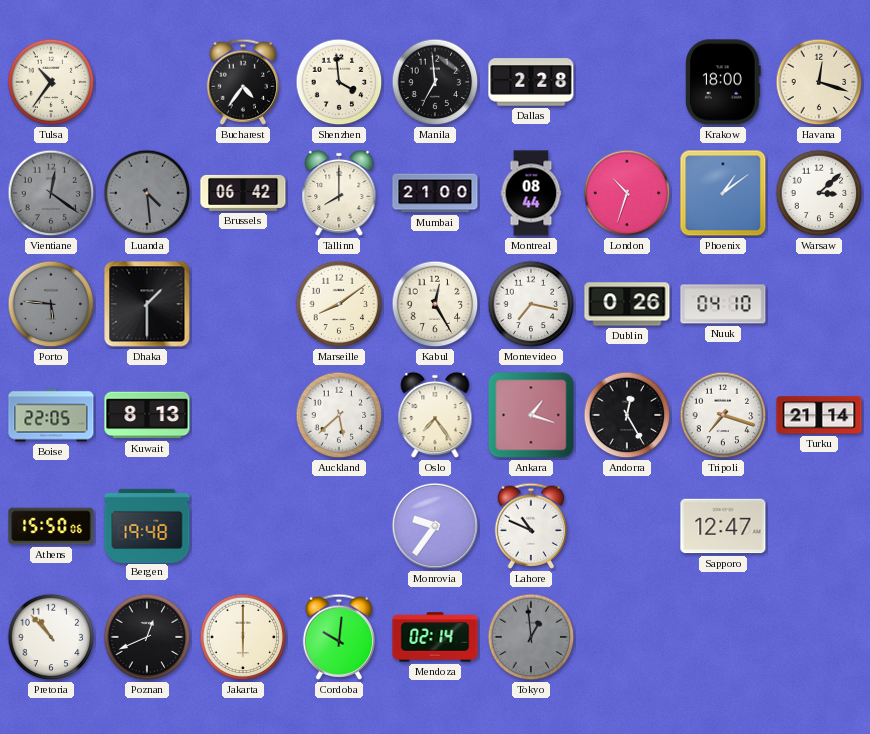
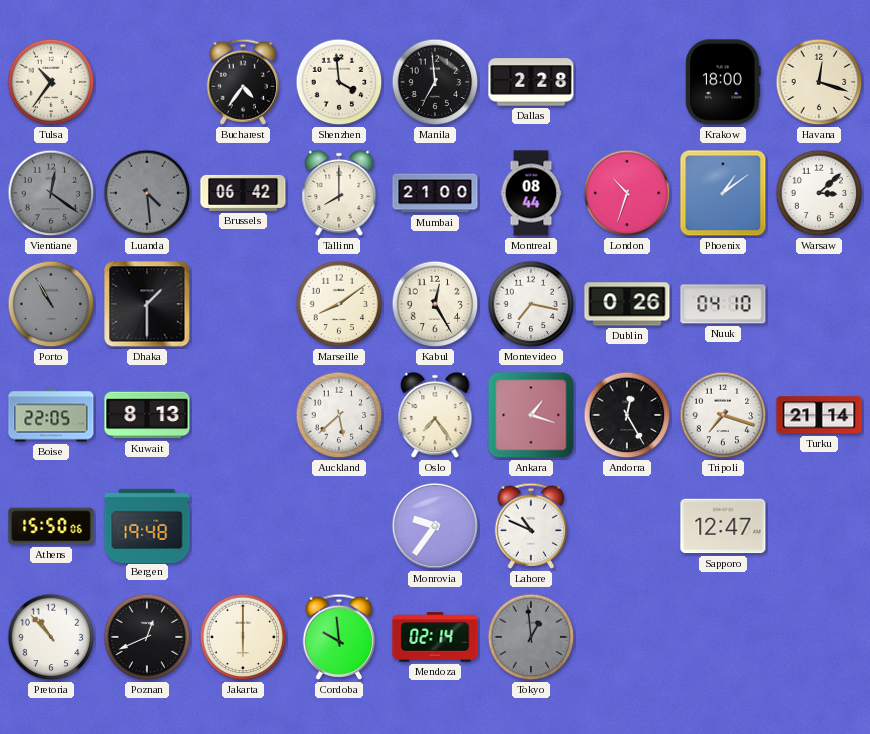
Porto: 5:46 -> 10:55
Cordoba: 10:01 -> 9:59
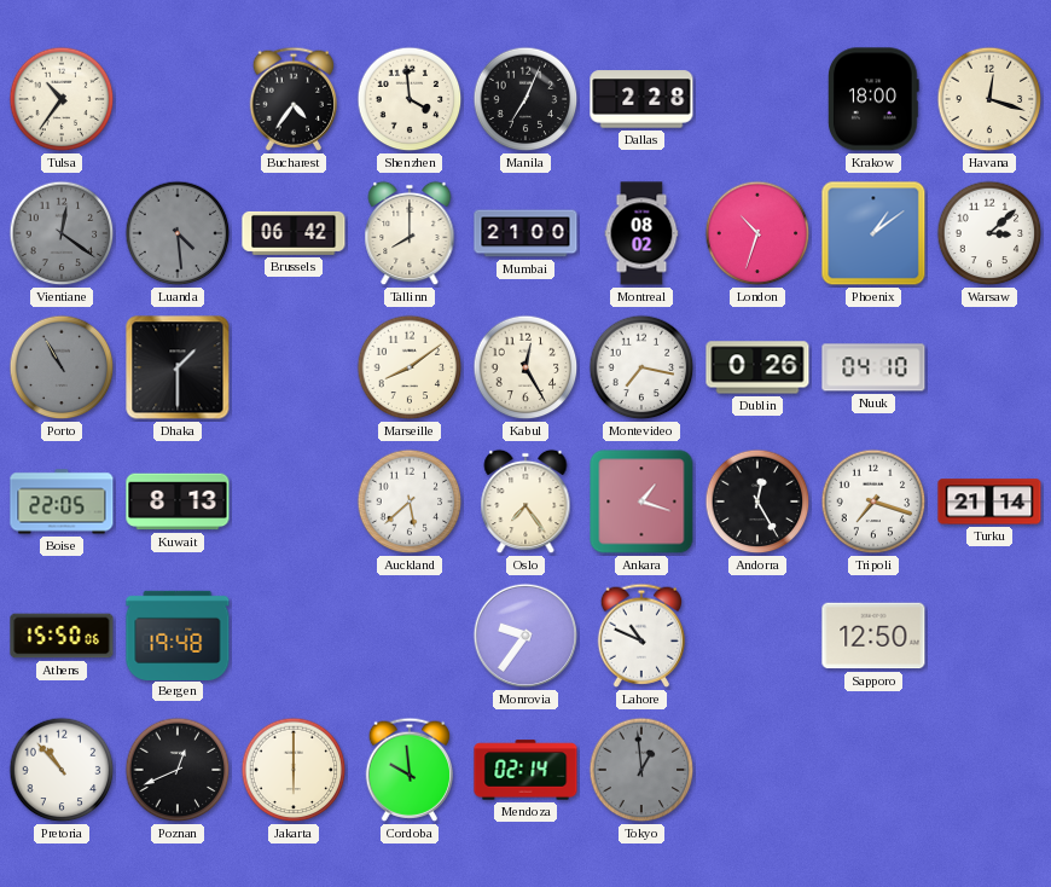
Manila: 6:59 -> 7:04
Montreal: 08:44 -> 08:02
Sapporo: 12:47 -> 12:50
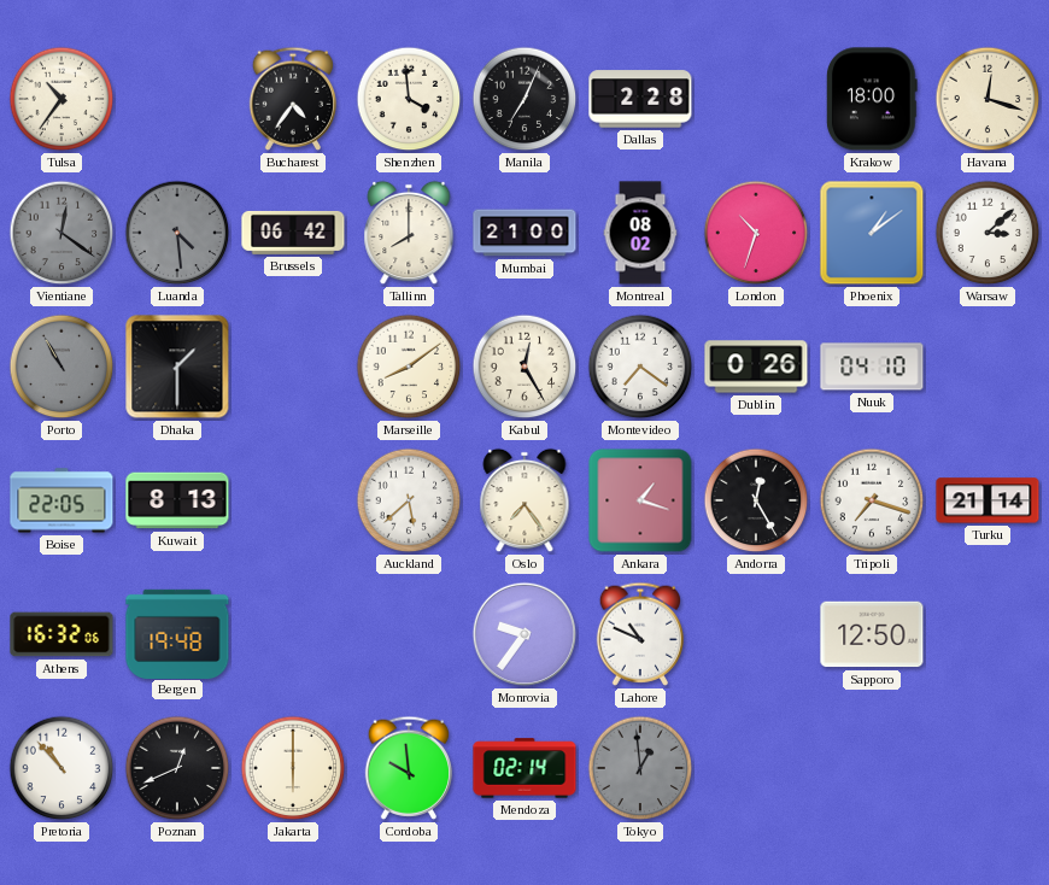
Montevideo: 7:17 -> 7:21
Athens: 15:50 -> 16:32
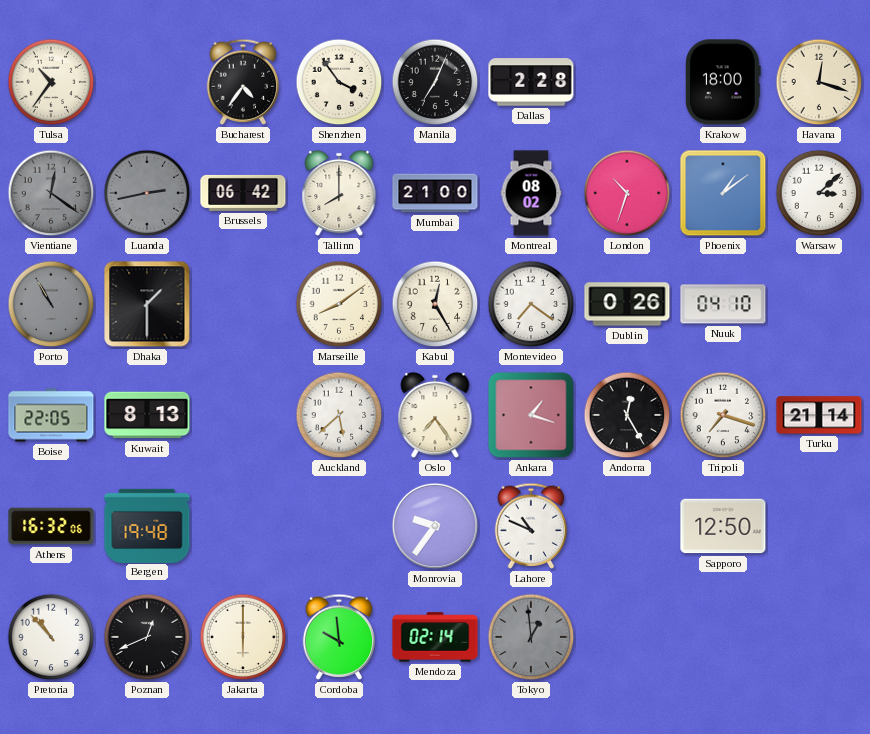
Shenzhen: 3:59 -> 3:54
Luanda: 4:29 -> 2:43
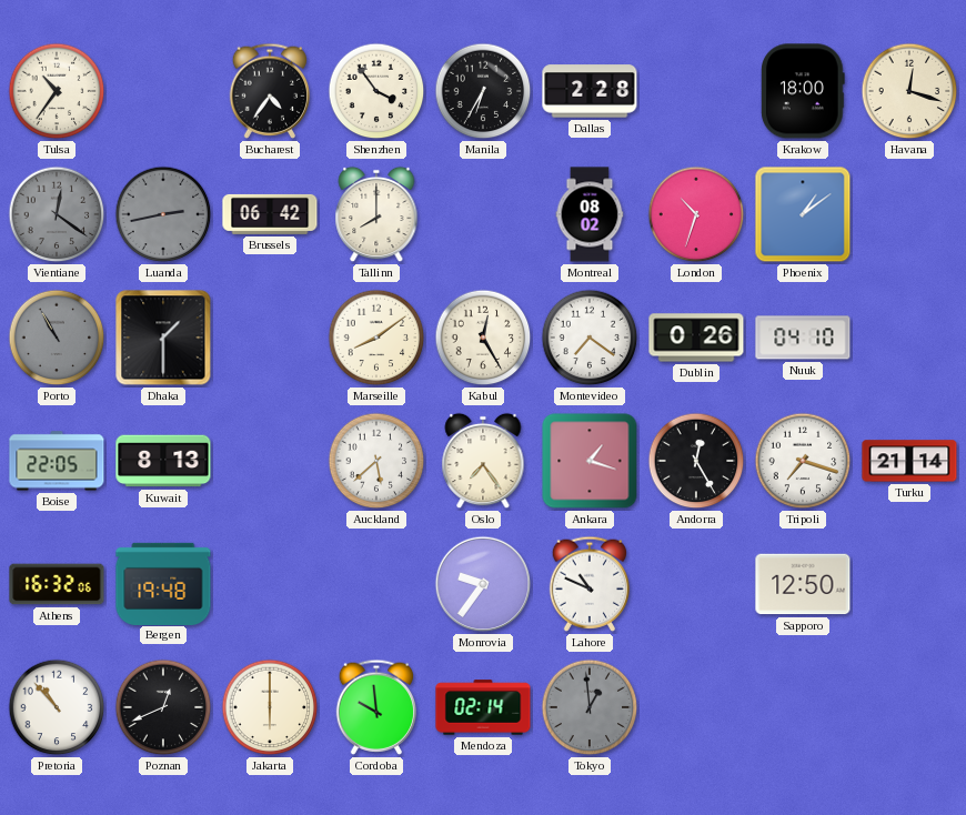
Manila: 7:04 -> 6:35
Mumbai: 21:00 -> none
Warsaw: 3:08 -> none
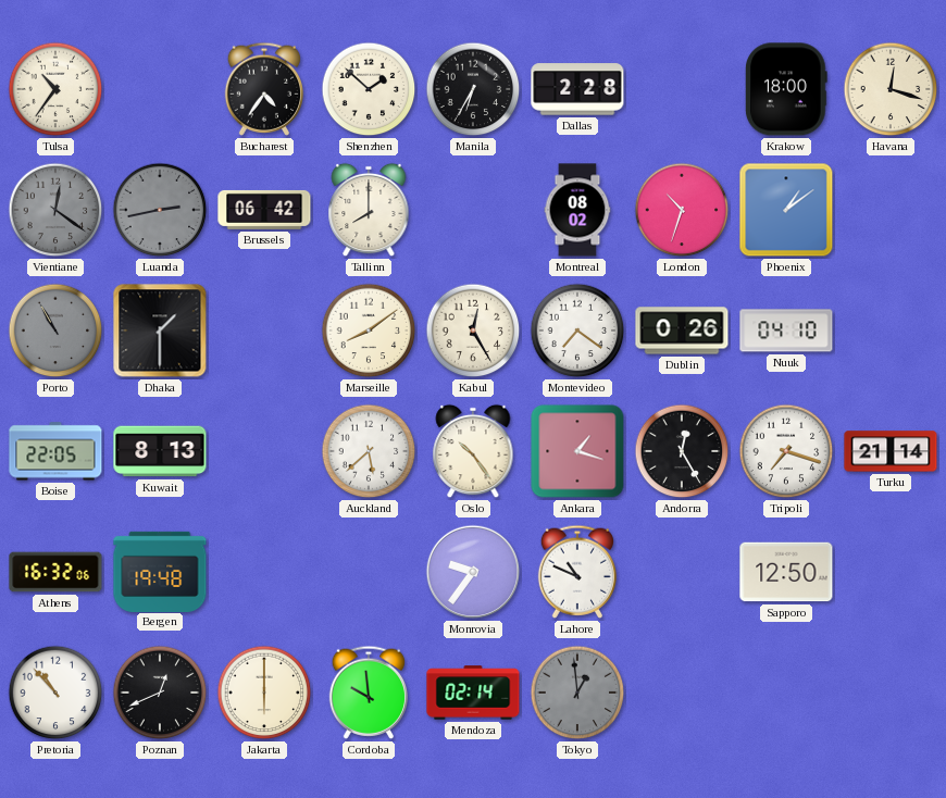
Shenzhen: 3:54 -> 1:52
Oslo: 7:24 -> 10:24
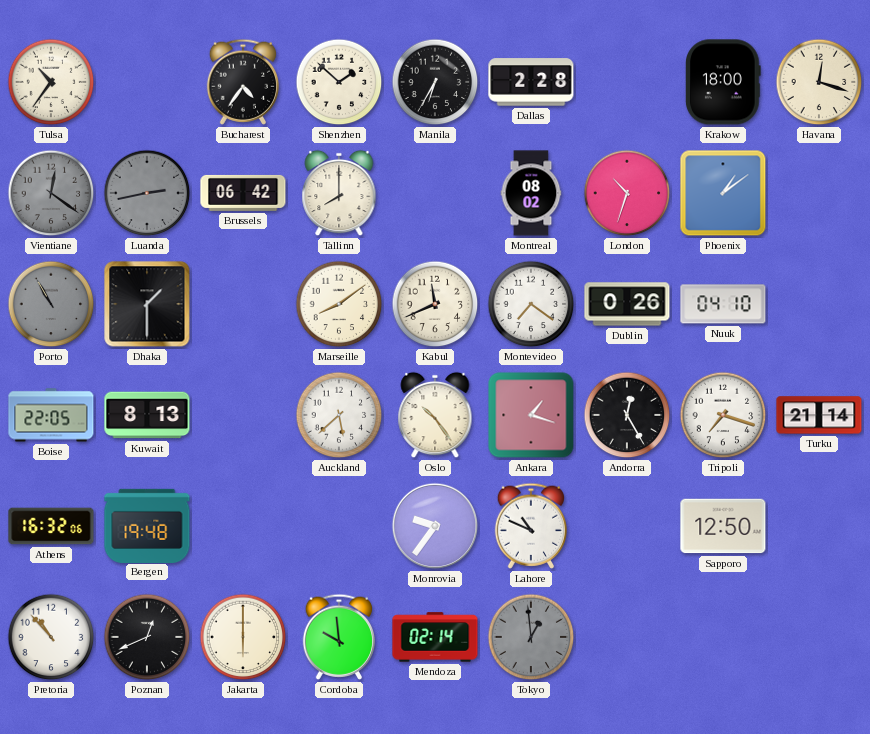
Kabul: 12:25 -> 11:41
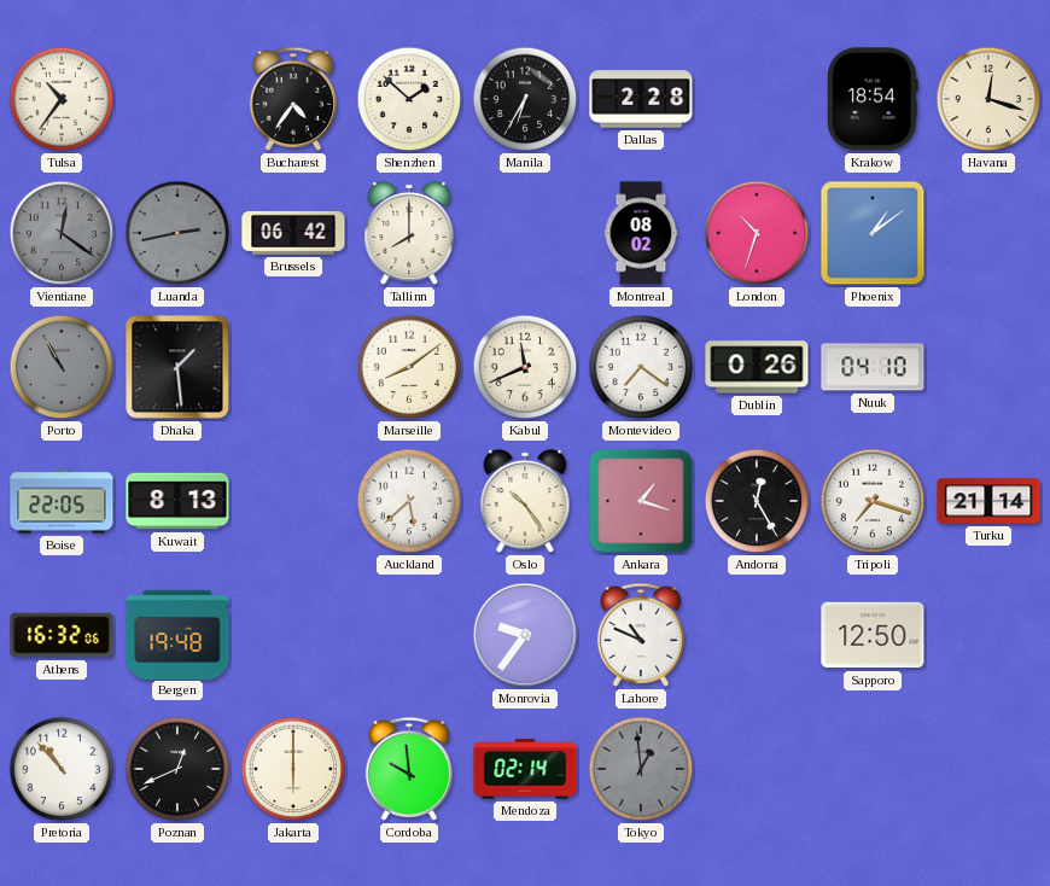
Krakow: 18:00 -> 18:54
Dhaka: 1:30 -> 1:29
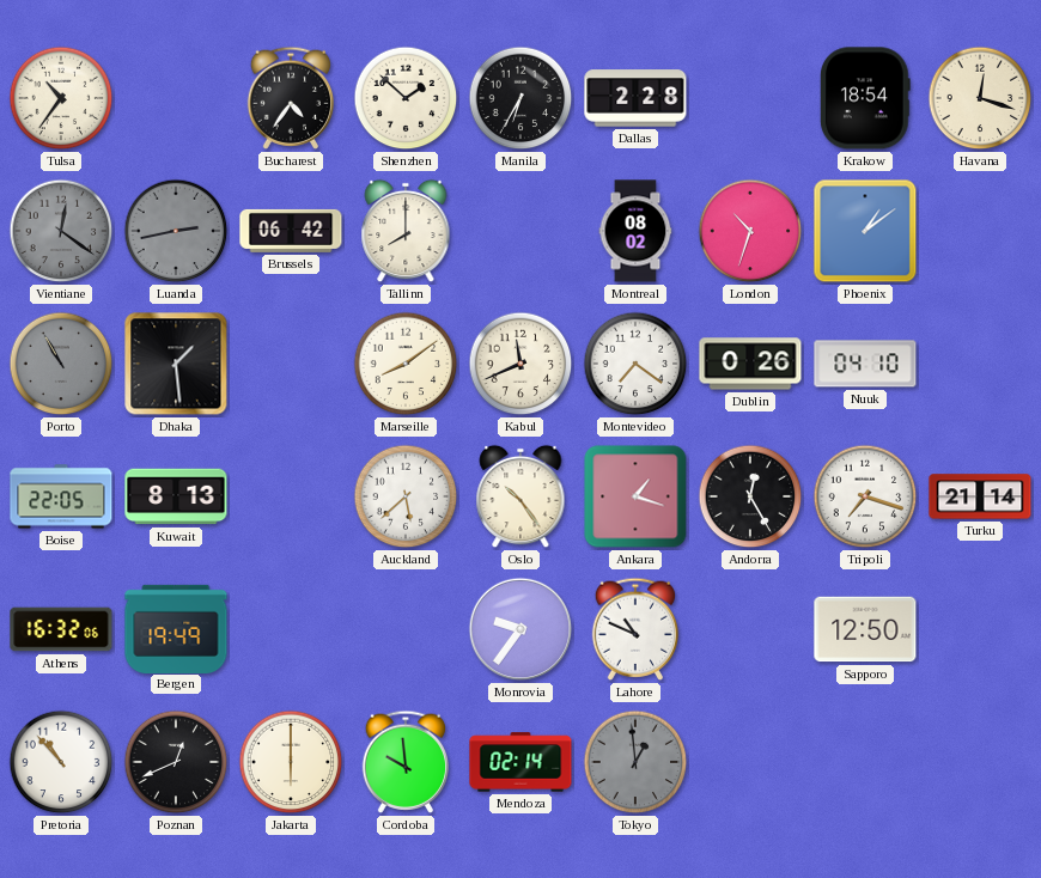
Bergen: 19:48 -> 19:49
